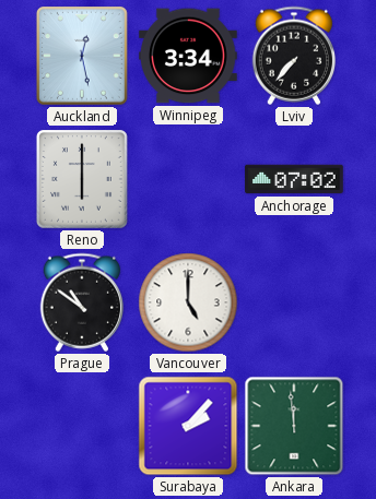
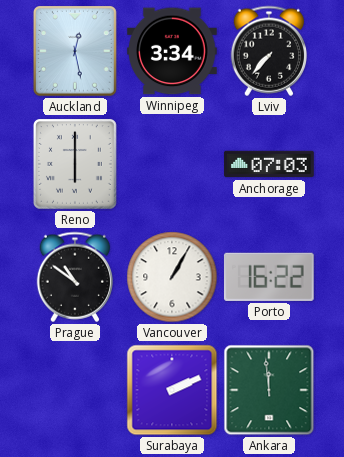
Anchorage: 07:02 -> 07:03
Vancouver: 5:00 -> 1:05
Porto: none -> 16:22
Surabaya: 2:07 -> 2:11
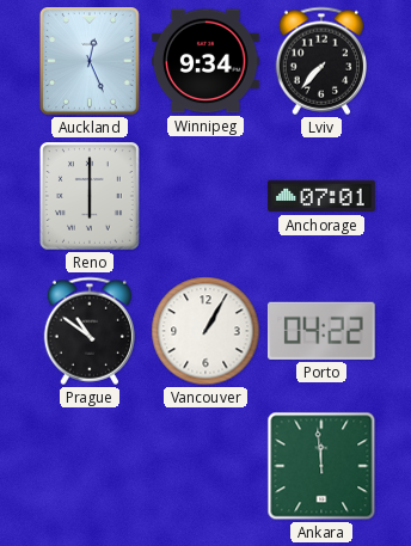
Auckland: 12:28 -> 12:26
Winnipeg: 3:34 -> 9:34
Anchorage: 07:03 -> 07:01
Porto: 16:22 -> 04:22
Surabaya: 2:11 -> none
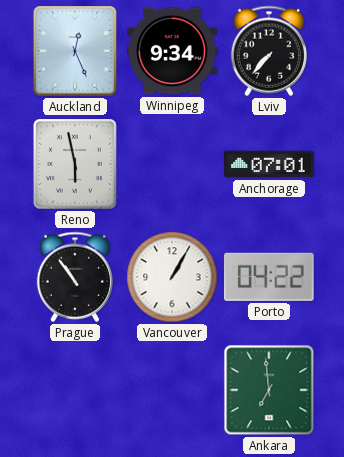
Reno: 6:00 -> 5:58
Prague: 10:51 -> 10:54
Ankara: 11:59 -> 6:59
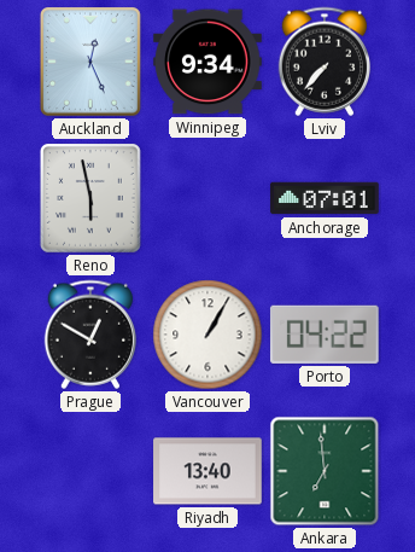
Prague: 10:54 -> 12:50
Riyadh: none -> 13:40
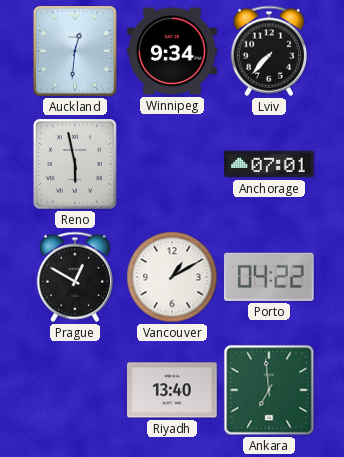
Auckland: 12:26 -> 12:31
Vancouver: 1:05 -> 1:10
